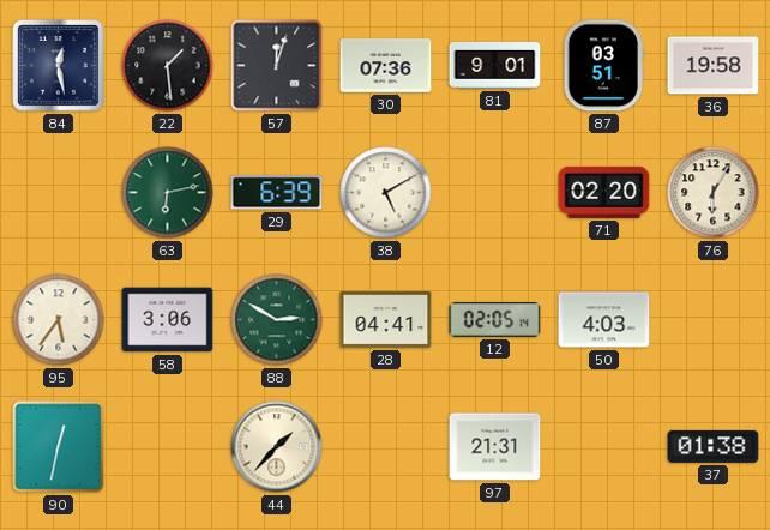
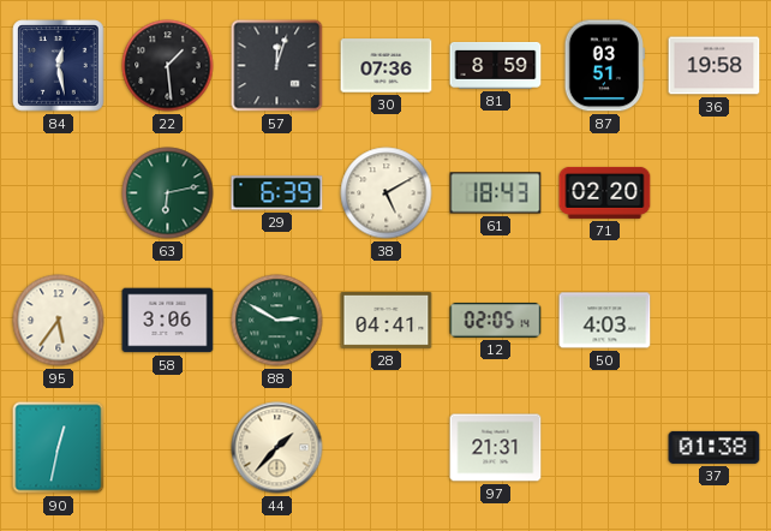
81: 9:01 -> 8:59
61: none -> 18:43
76: 6:05 -> none
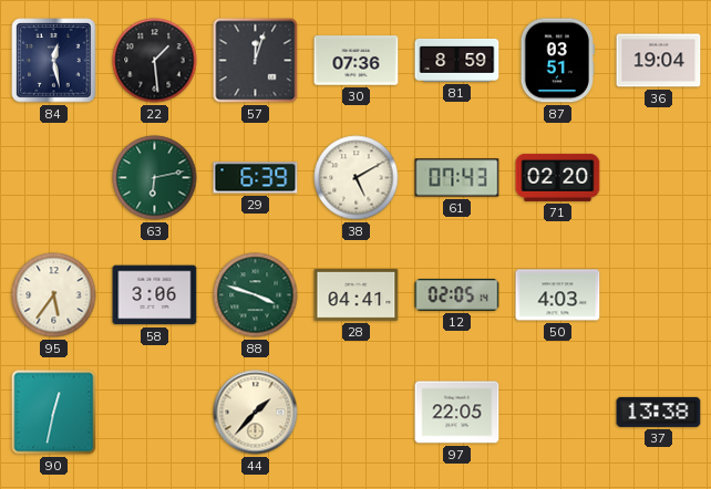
36: 19:58 -> 19:04
61: 18:43 -> 07:43
88: 2:50 -> 3:48
97: 21:31 -> 22:05
37: 01:38 -> 13:38
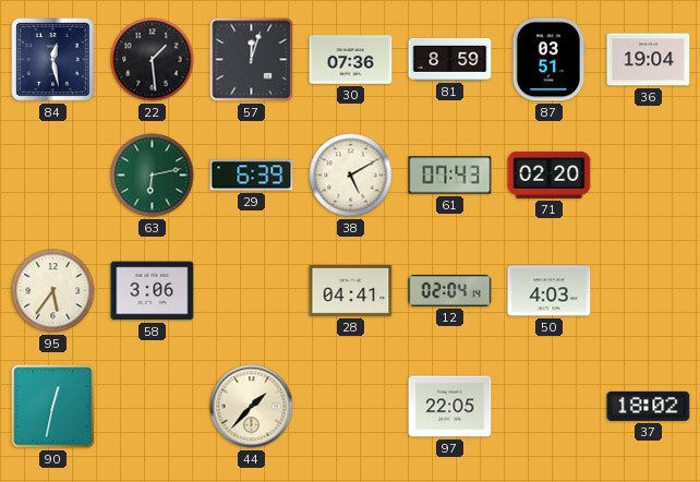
88: 3:48 -> none
12: 02:05 -> 02:04
37: 13:38 -> 18:02
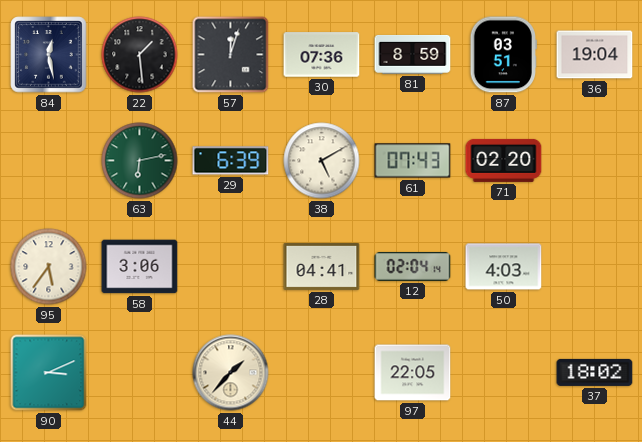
90: 12:32 -> 3:11
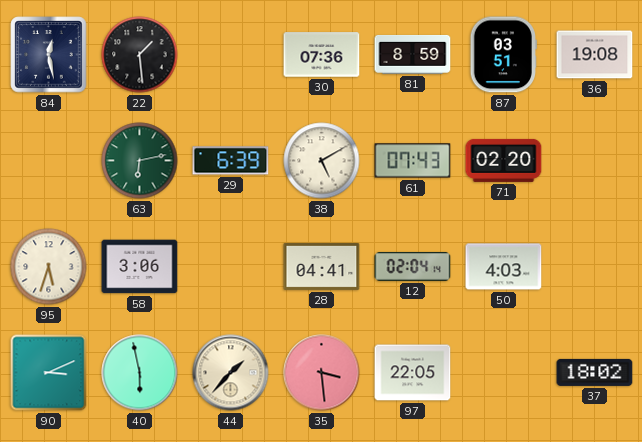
57: 12:03 -> none
36: 19:04 -> 19:08
95: 5:36 -> 5:33
40: none -> 5:58
35: none -> 3:29
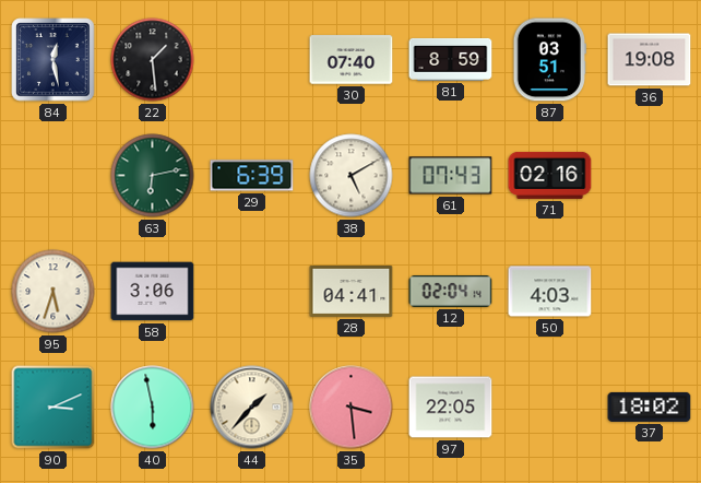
30: 07:36 -> 07:40
71: 02:20 -> 02:16
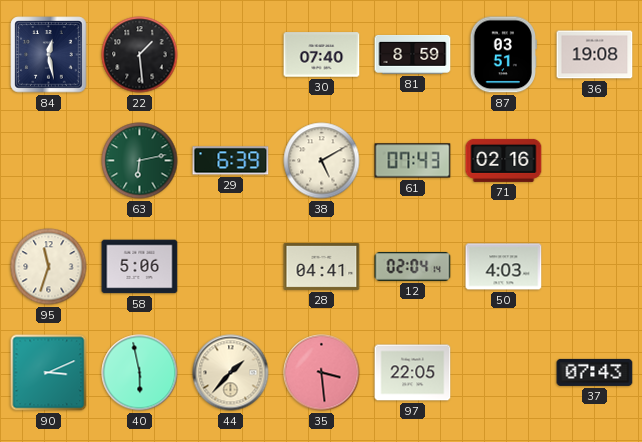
95: 5:33 -> 11:33
58: 3:06 -> 5:06
37: 18:02 -> 07:43
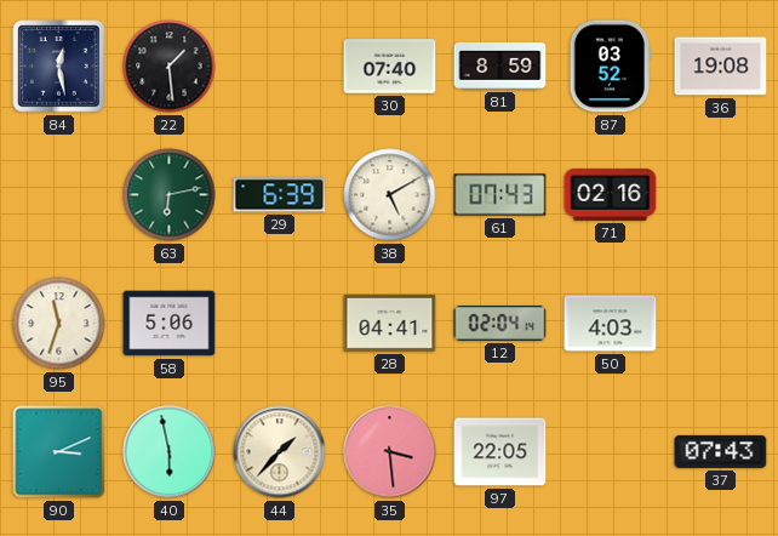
87: 03:51 -> 03:52
